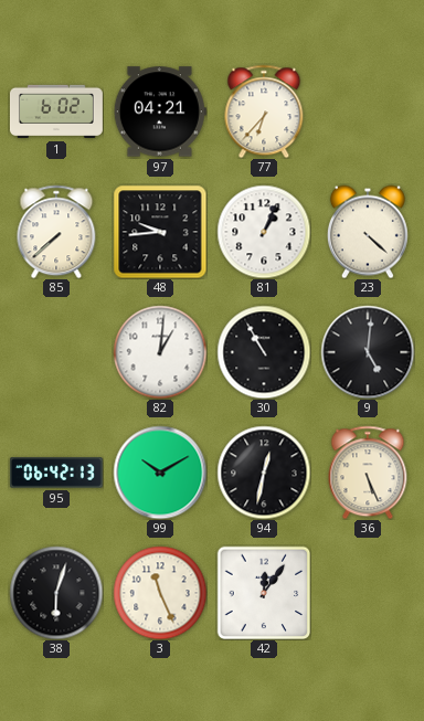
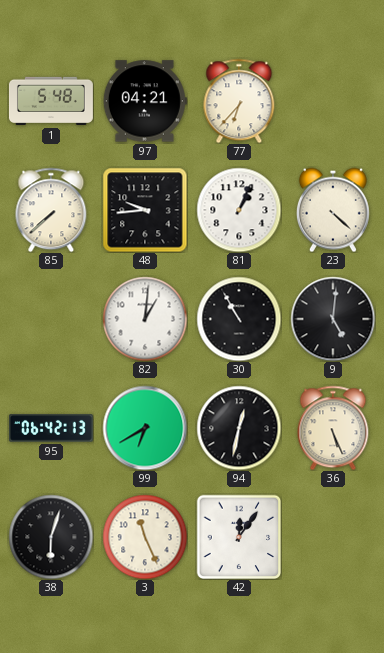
1: 6:02 -> 5:48
99: 10:10 -> 6:40
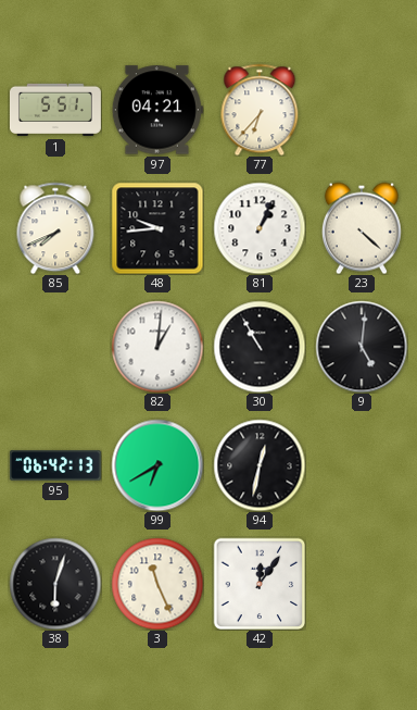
1: 5:48 -> 5:51
85: 7:38 -> 7:41
36: 5:26 -> none
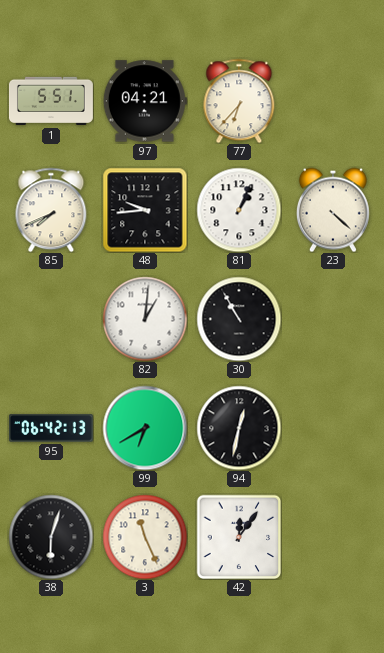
9: 5:01 -> none
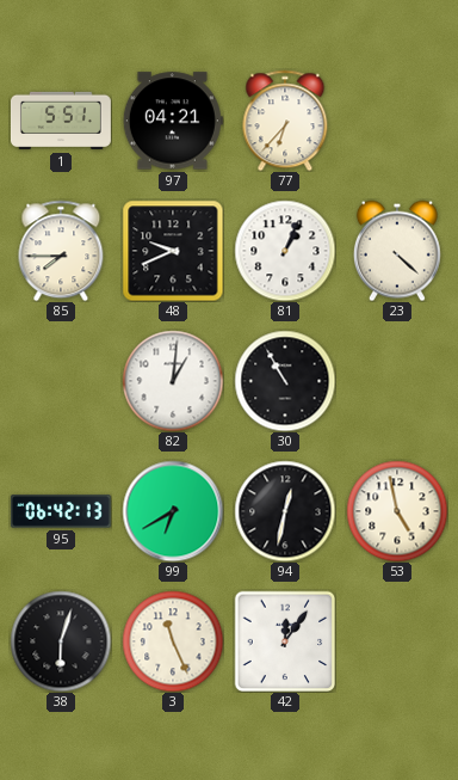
85: 7:41 -> 7:45
48: 9:44 -> 9:41
53: none -> 4:58
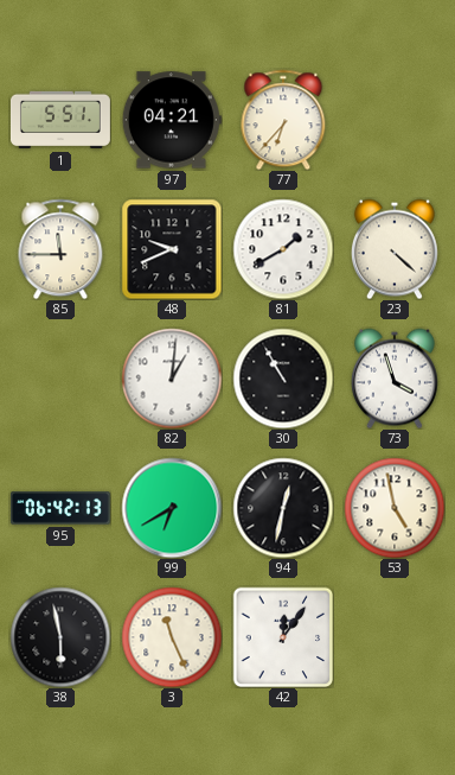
85: 7:45 -> 11:45
81: 1:04 -> 1:40
73: none -> 3:57
38: 6:03 -> 5:58
